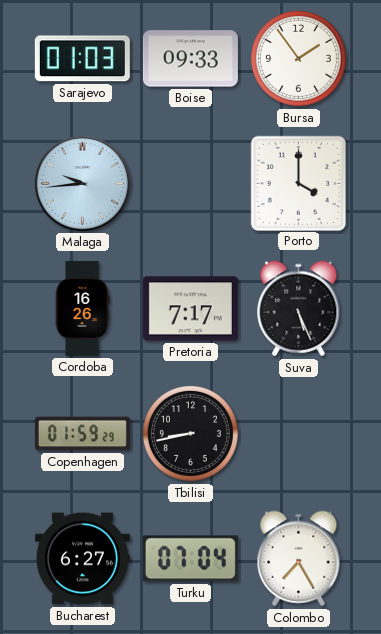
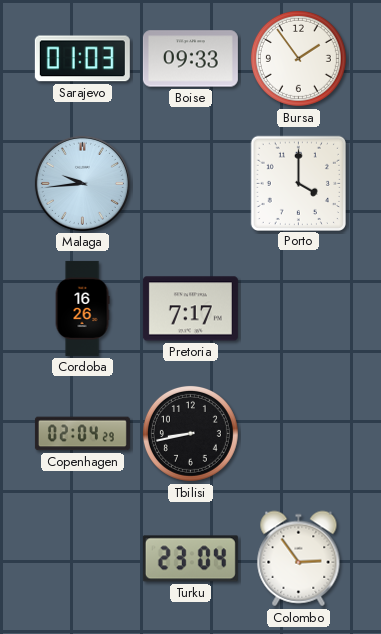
Suva: 5:26 -> none
Copenhagen: 01:59 -> 02:04
Bucharest: 6:27 -> none
Turku: 07:04 -> 23:04
Colombo: 7:25 -> 2:54
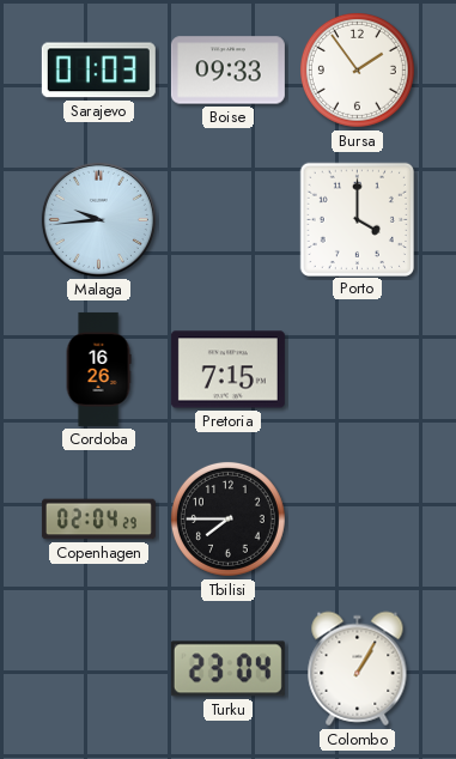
Pretoria: 7:17 -> 7:15
Tbilisi: 8:43 -> 7:45
Colombo: 2:54 -> 1:05
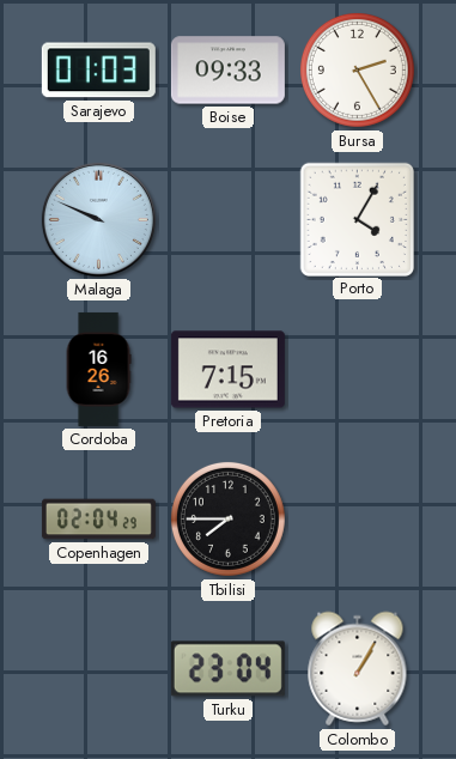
Bursa: 1:54 -> 2:25
Malaga: 9:44 -> 9:49
Porto: 4:00 -> 4:05
